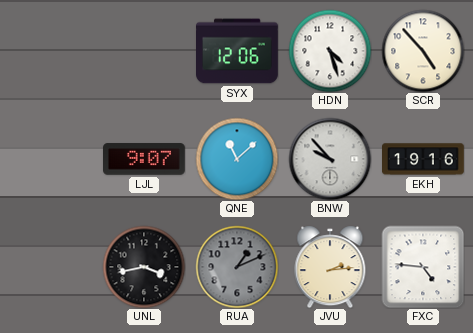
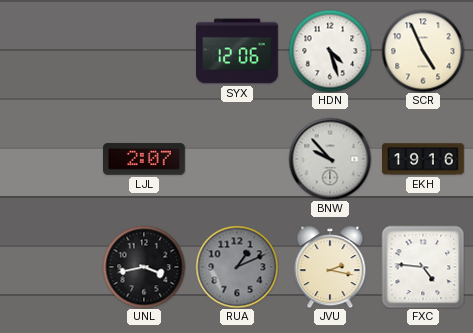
SCR: 4:53 -> 4:56
LJL: 9:07 -> 2:07
QNE: 11:08 -> none
JVU: 2:14 -> 2:17
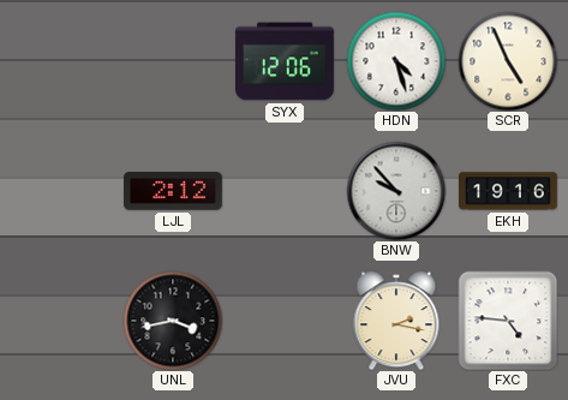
LJL: 2:07 -> 2:12
RUA: 1:11 -> none
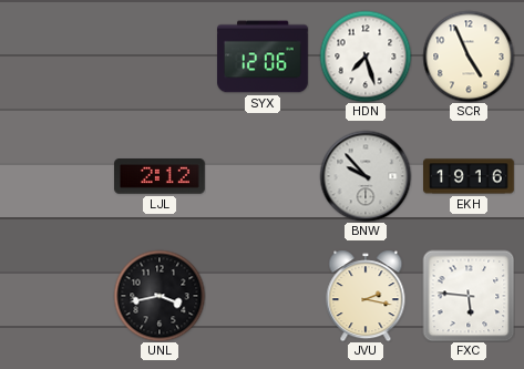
HDN: 4:27 -> 7:27
FXC: 4:46 -> 5:46
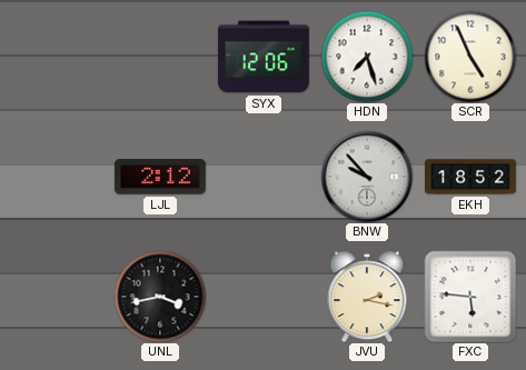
EKH: 19:16 -> 18:52
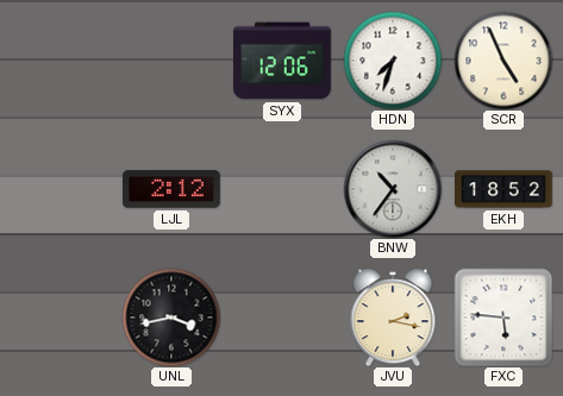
HDN: 7:27 -> 7:33
BNW: 9:53 -> 10:36
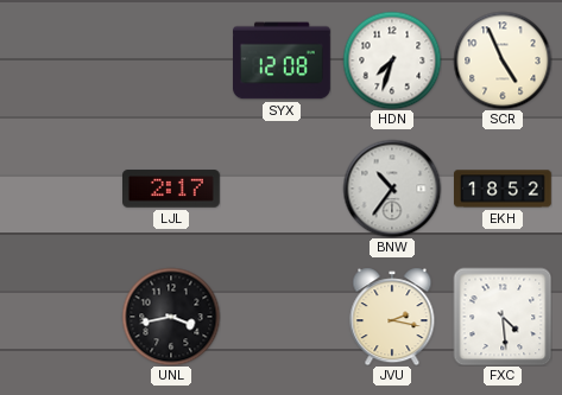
SYX: 12:06 -> 12:08
LJL: 2:12 -> 2:17
FXC: 5:46 -> 4:29
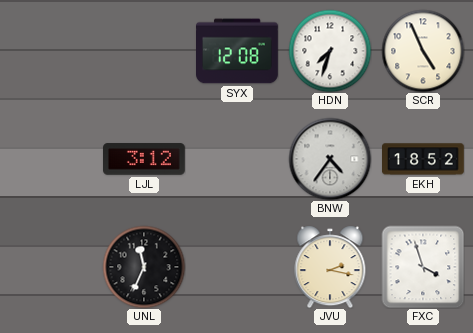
LJL: 2:17 -> 3:12
BNW: 10:36 -> 4:36
UNL: 3:43 -> 11:34
FXC: 4:29 -> 3:57
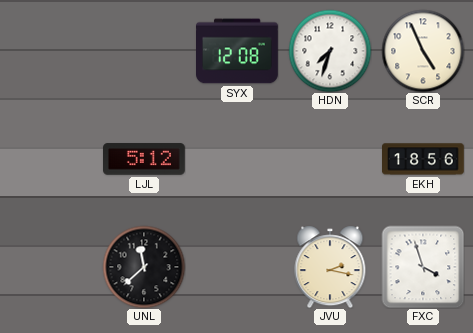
LJL: 3:12 -> 5:12
BNW: 4:36 -> none
EKH: 18:52 -> 18:56
UNL: 11:34 -> 11:38
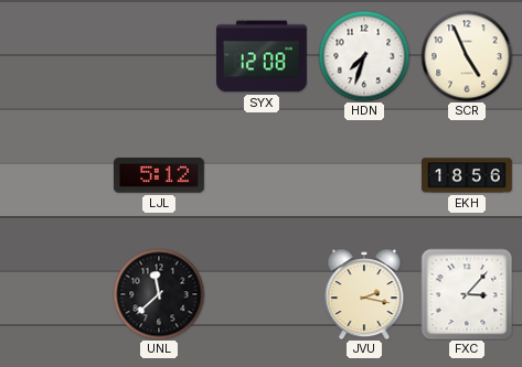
FXC: 3:57 -> 3:07
